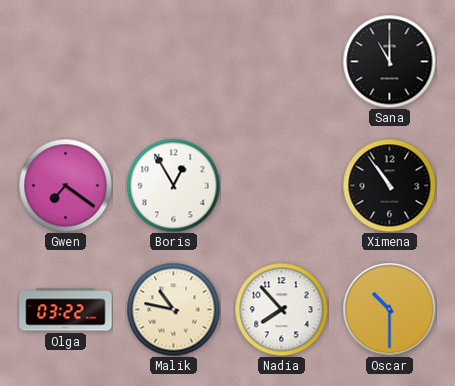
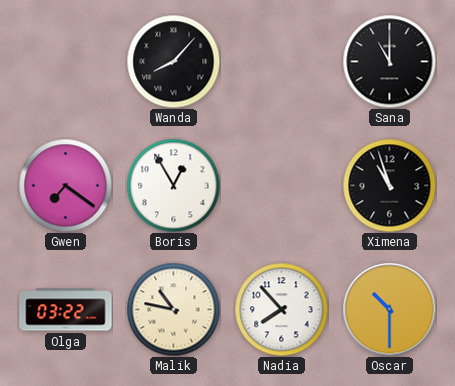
Wanda: none -> 8:07
Ximena: 10:54 -> 10:57
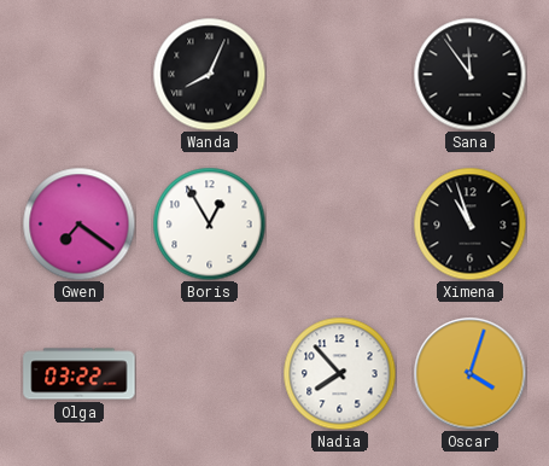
Wanda: 8:07 -> 8:04
Sana: 11:00 -> 11:54
Malik: 10:47 -> none
Oscar: 10:30 -> 4:03
